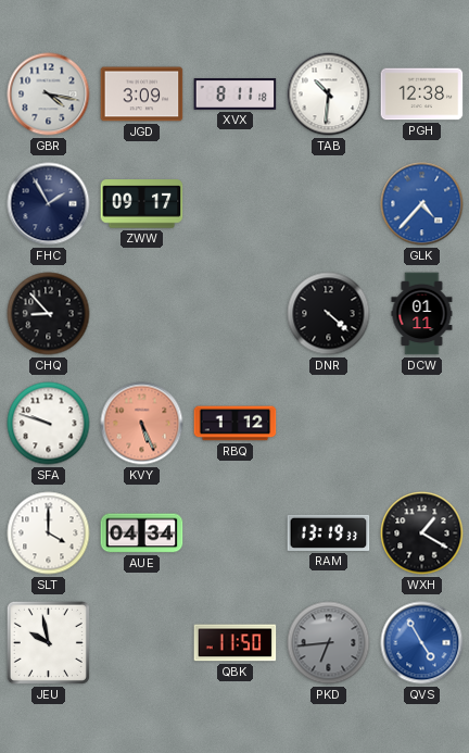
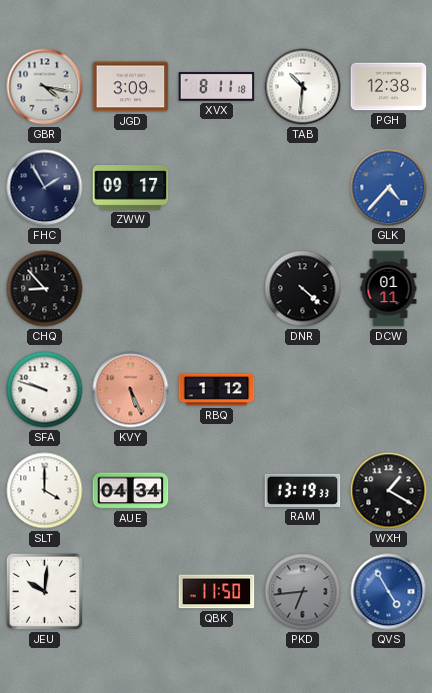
JEU: 9:58 -> 10:01
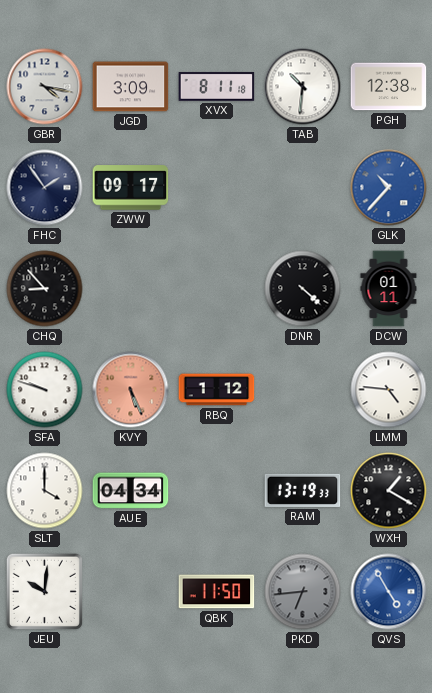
FHC: 1:55 -> 1:54
GLK: 4:37 -> 10:37
LMM: none -> 4:46
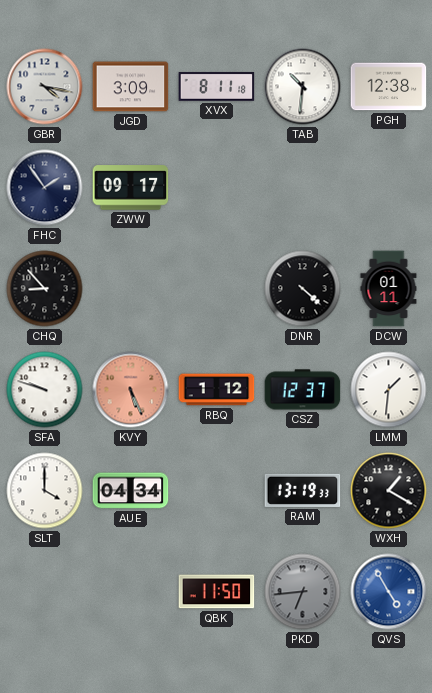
GLK: 10:37 -> none
CSZ: none -> 12:37
LMM: 4:46 -> 1:31
JEU: 10:01 -> none
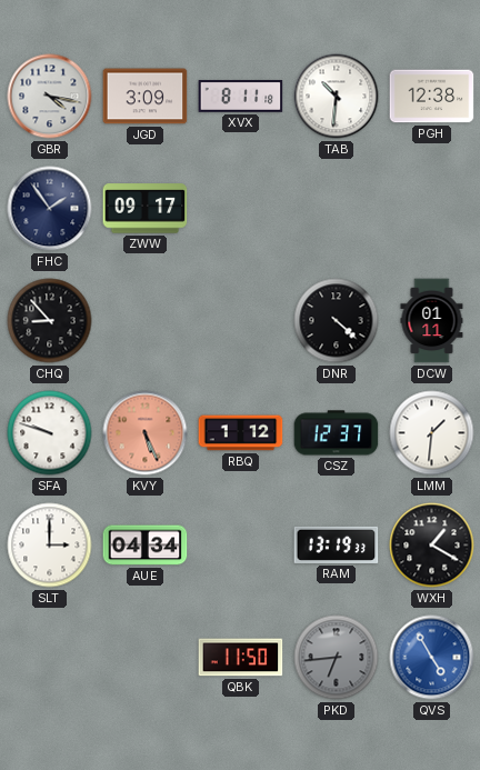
SLT: 4:00 -> 3:00
